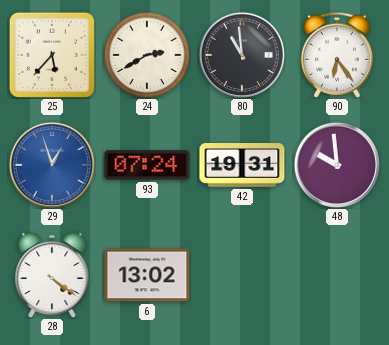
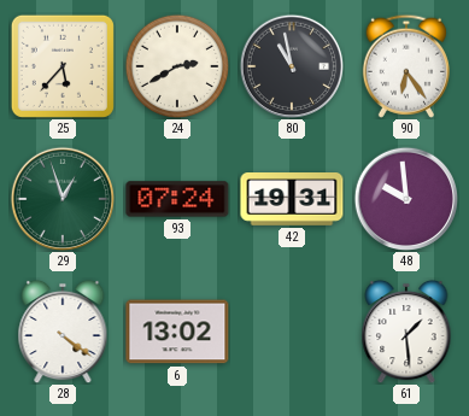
80: 10:59 -> 10:58
29 dial: blue -> green
61: none -> 1:29
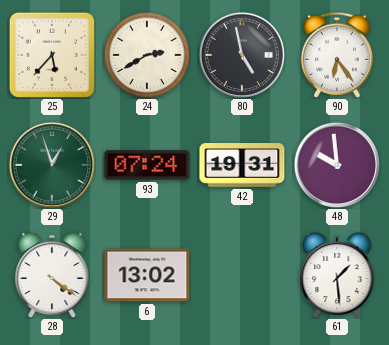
80: 10:58 -> 4:58
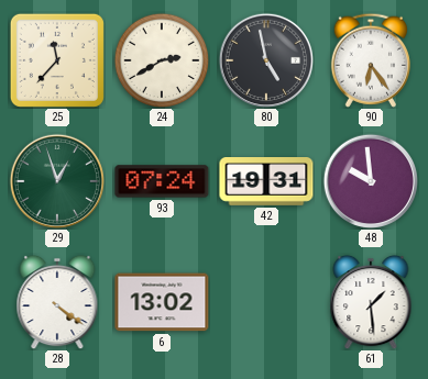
25: 5:37 -> 11:37
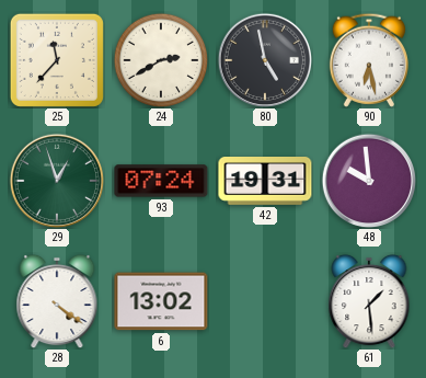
90: 6:24 -> 6:28
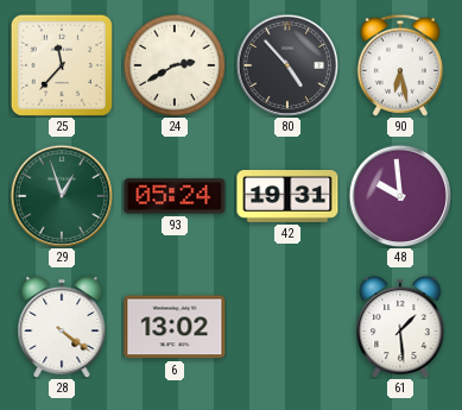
80: 4:58 -> 4:53
93: 07:24 -> 05:24
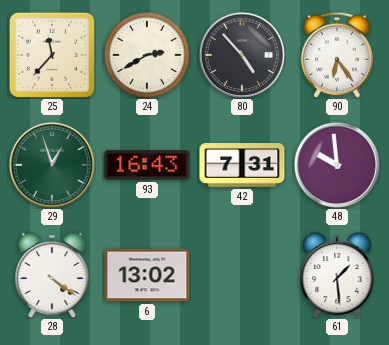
90: 6:28 -> 6:24
93: 05:24 -> 16:43
42: 19:31 -> 7:31
